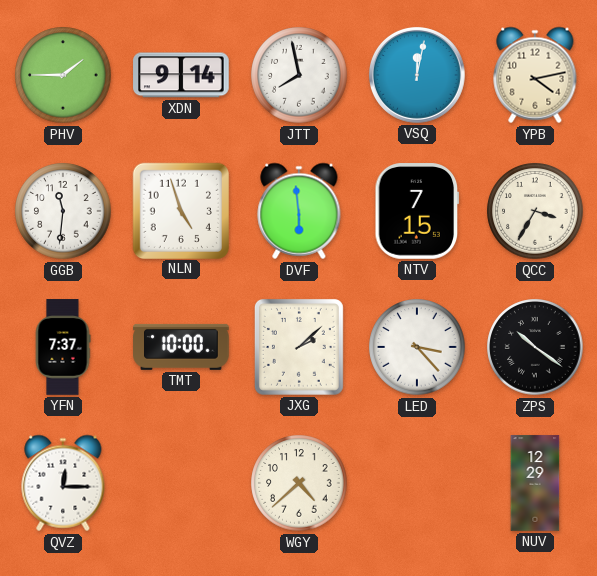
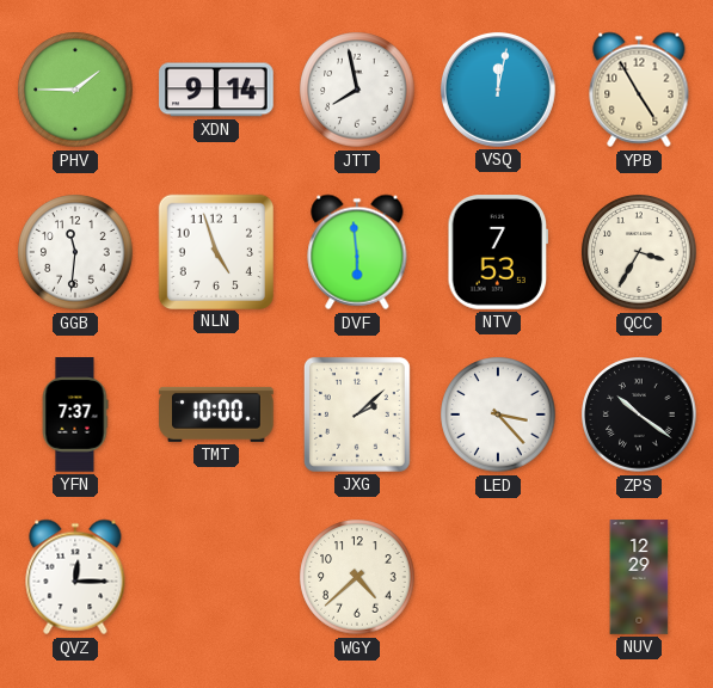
YPB: 4:13 -> 4:55
NTV: 7:15 -> 7:53
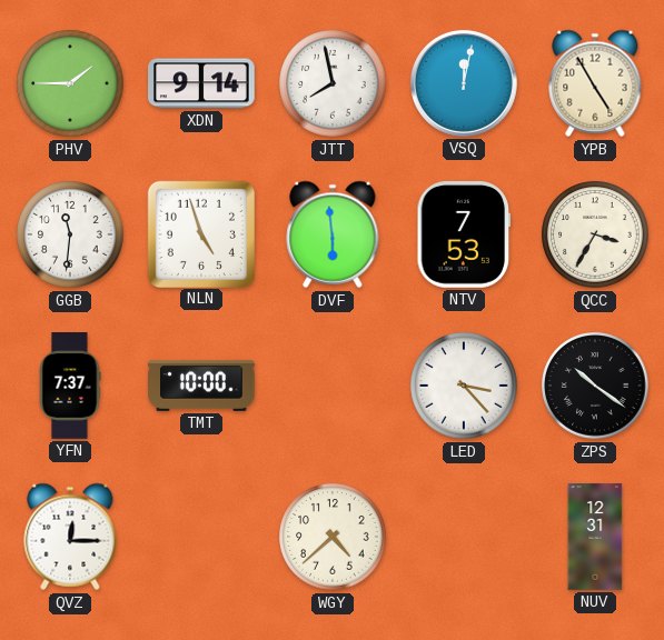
JXG: 2:08 -> none
NUV: 12:29 -> 12:31
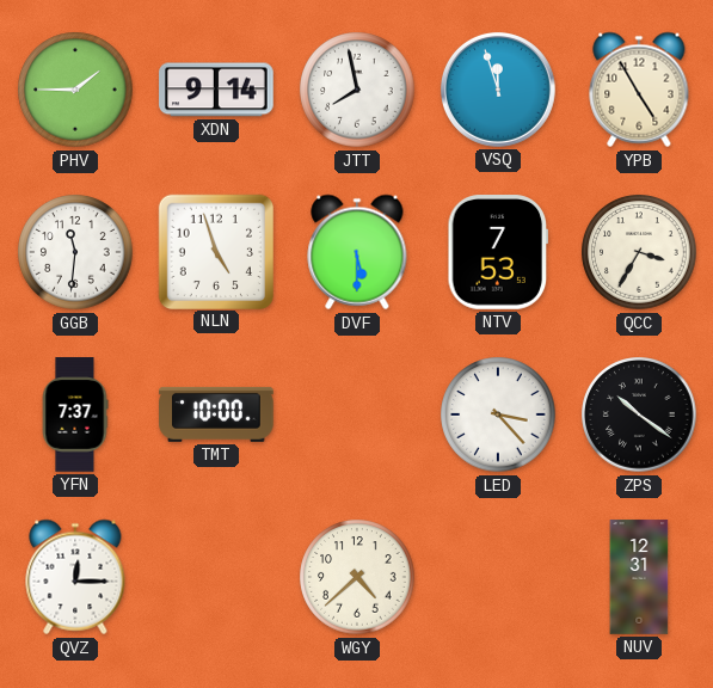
VSQ: 12:02 -> 11:57
DVF: 5:59 -> 5:30
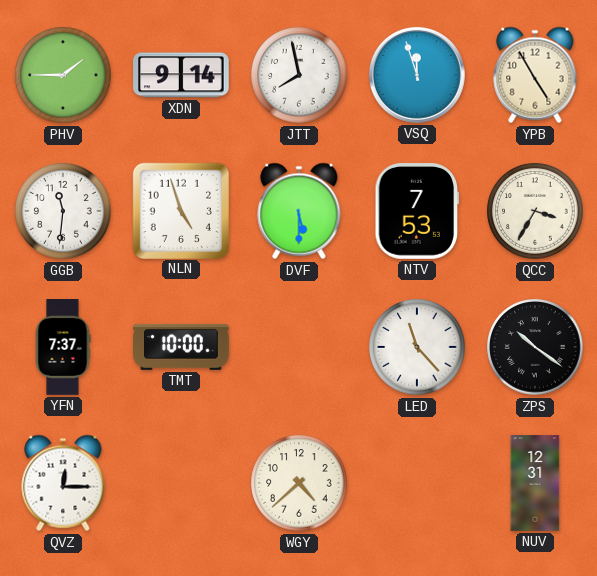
LED: 3:23 -> 11:23
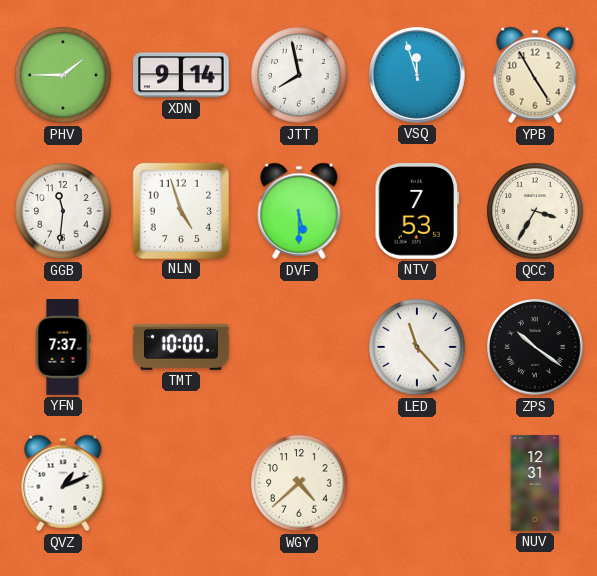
QVZ: 12:15 -> 1:11
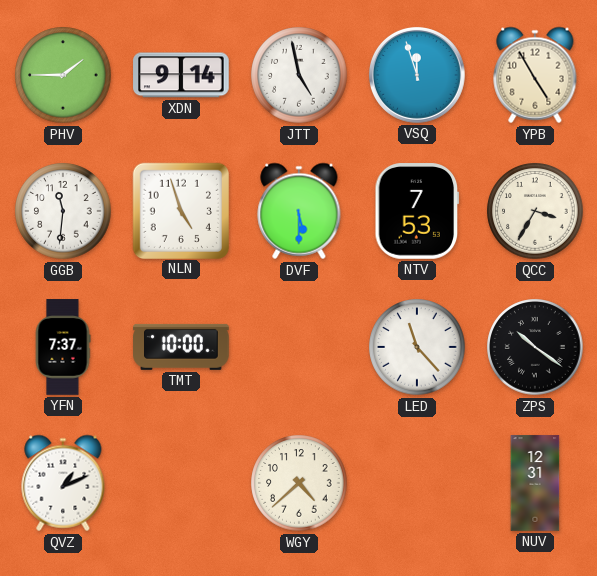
JTT: 7:58 -> 4:58
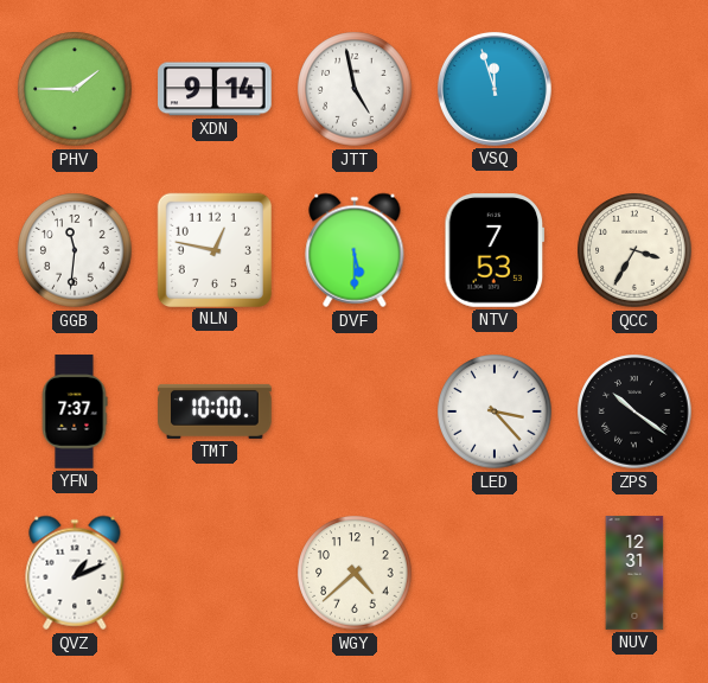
YPB: 4:55 -> none
NLN: 4:57 -> 12:47
LED: 11:23 -> 3:23
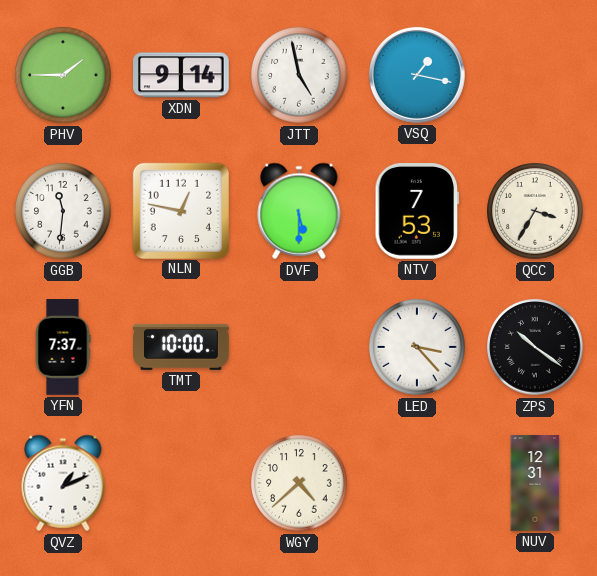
VSQ: 11:57 -> 1:17
